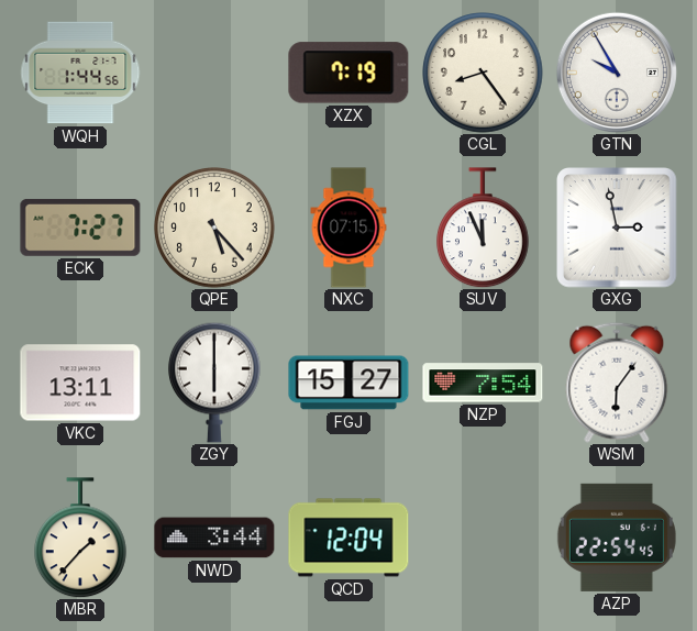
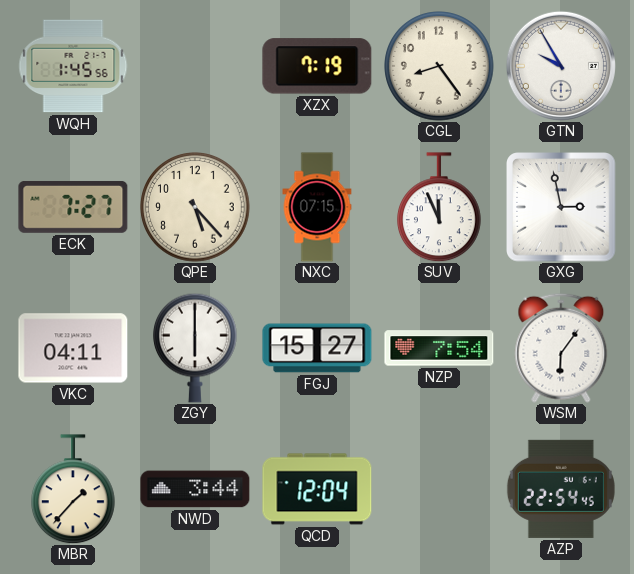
WQH: 1:44 -> 1:45
VKC: 13:11 -> 04:11
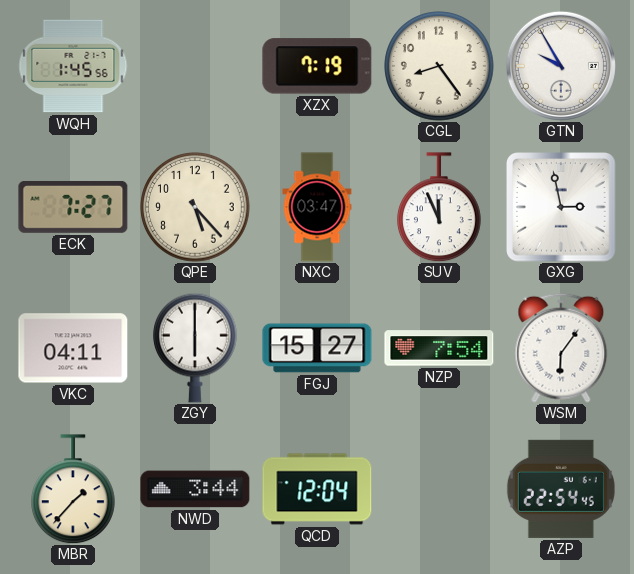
NXC: 07:15 -> 03:47
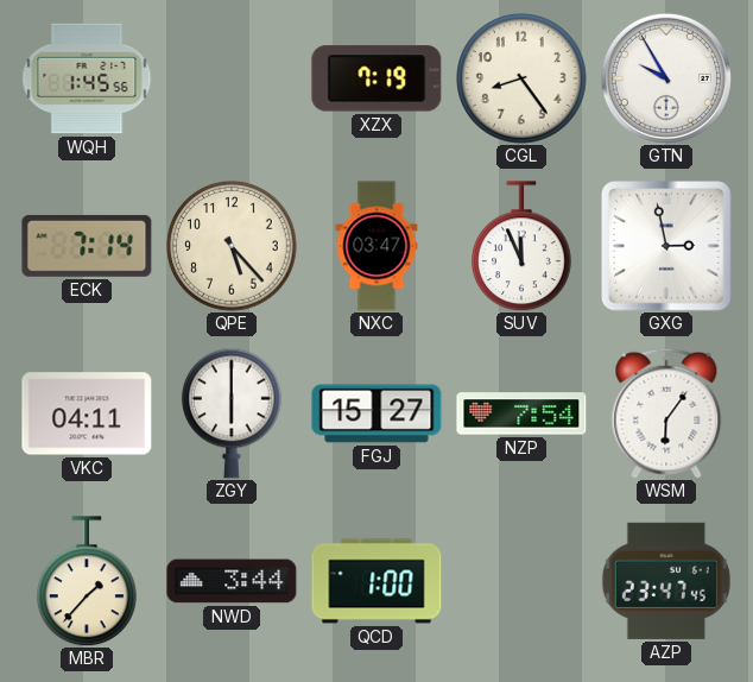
ECK: 7:27 -> 7:14
QCD: 12:04 -> 1:00
AZP: 22:54 -> 23:47
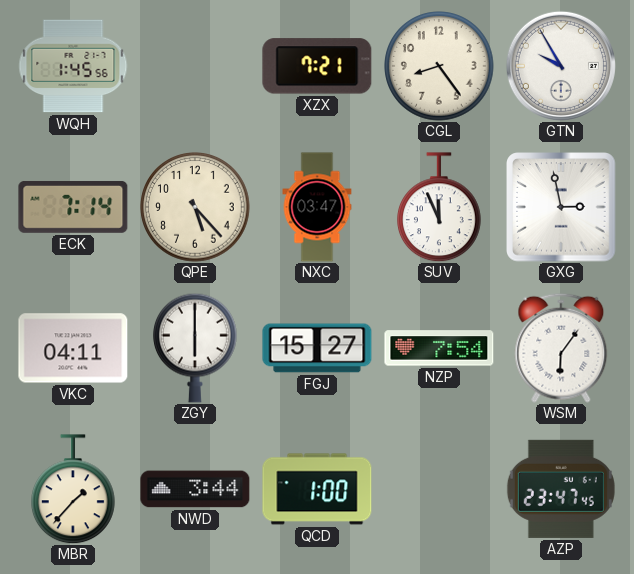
XZX: 7:19 -> 7:21
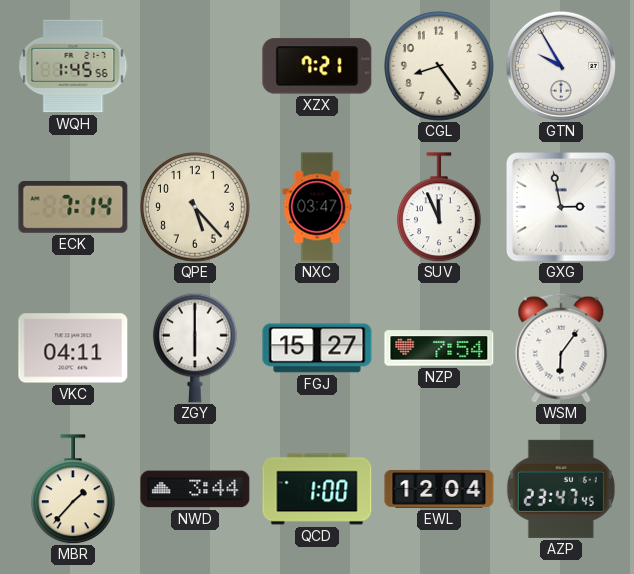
EWL: none -> 12:04
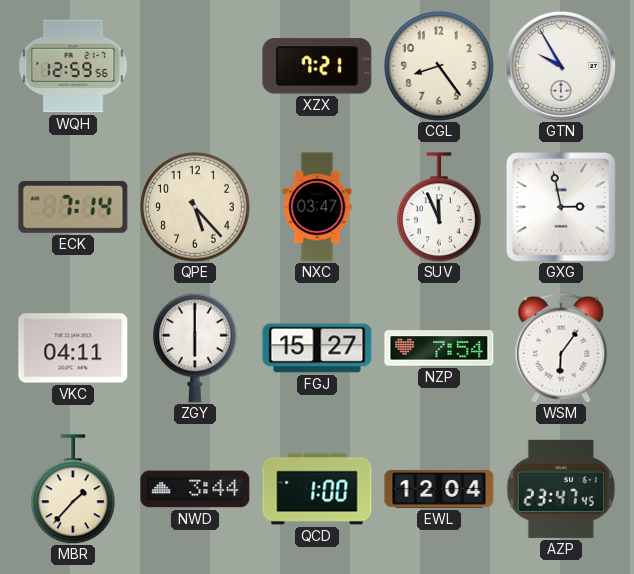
WQH: 1:45 -> 12:59
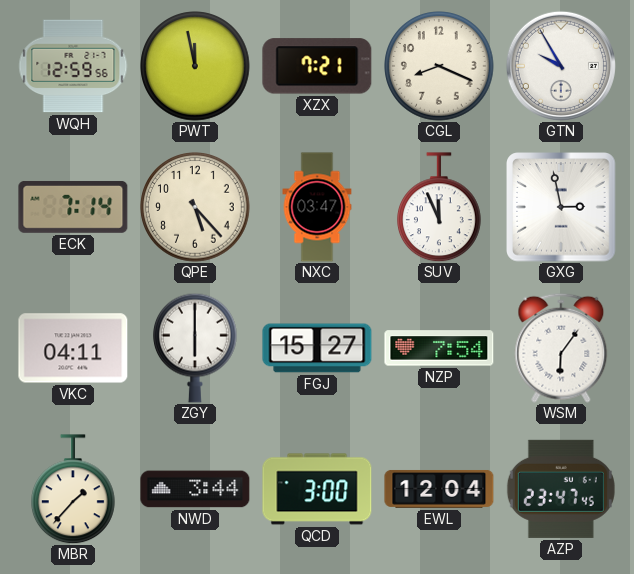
PWT: none -> 11:58
CGL: 8:24 -> 8:19
QCD: 1:00 -> 3:00
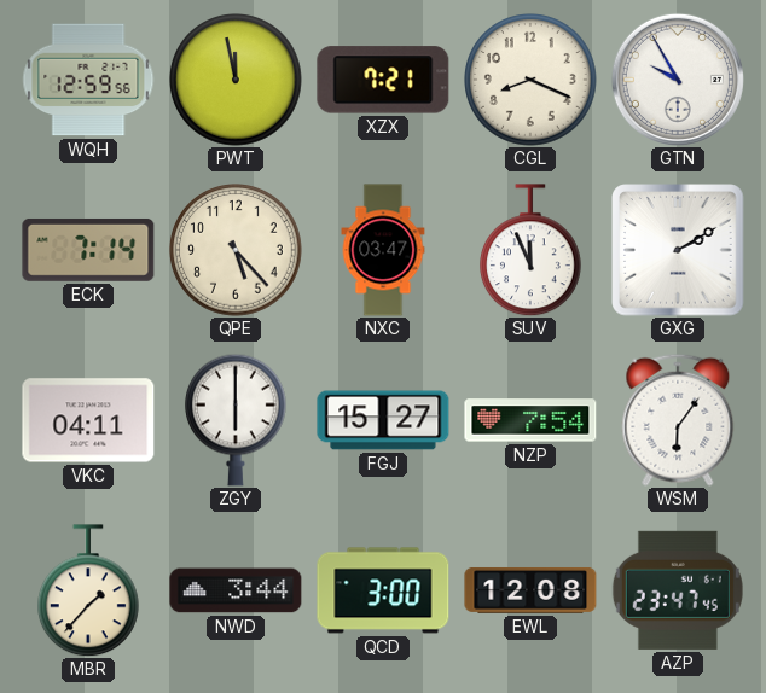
GXG: 2:58 -> 2:10
EWL: 12:04 -> 12:08
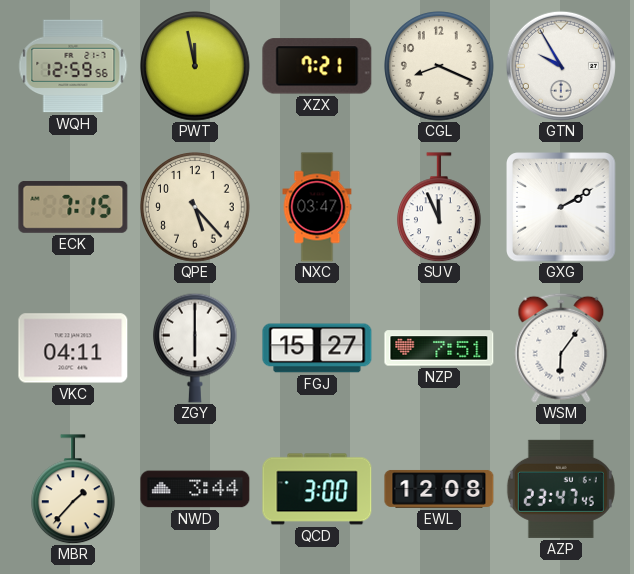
ECK: 7:14 -> 7:15
NZP: 7:54 -> 7:51
